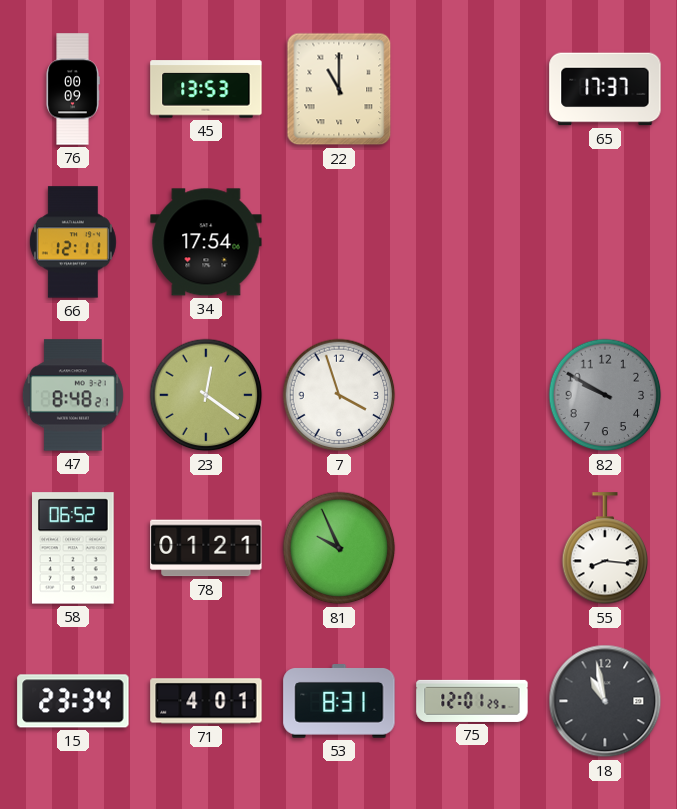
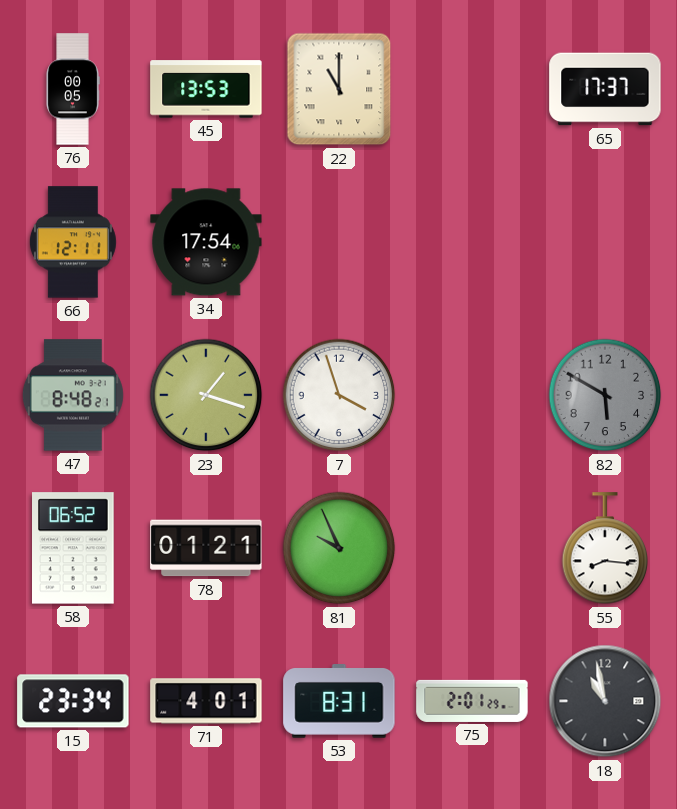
76: 00:09 -> 00:05
23: 12:21 -> 1:18
82: 9:50 -> 5:50
75: 12:01 -> 2:01
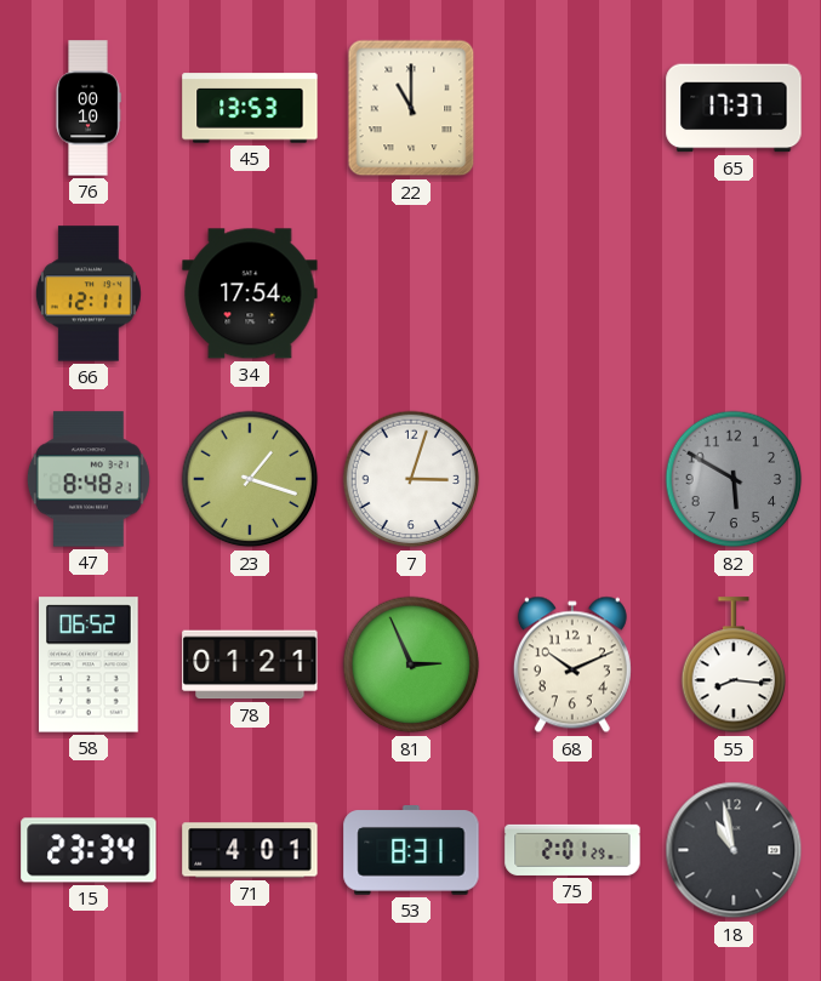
76: 00:05 -> 00:10
7: 3:57 -> 3:03
81: 9:56 -> 2:56
68: none -> 10:11
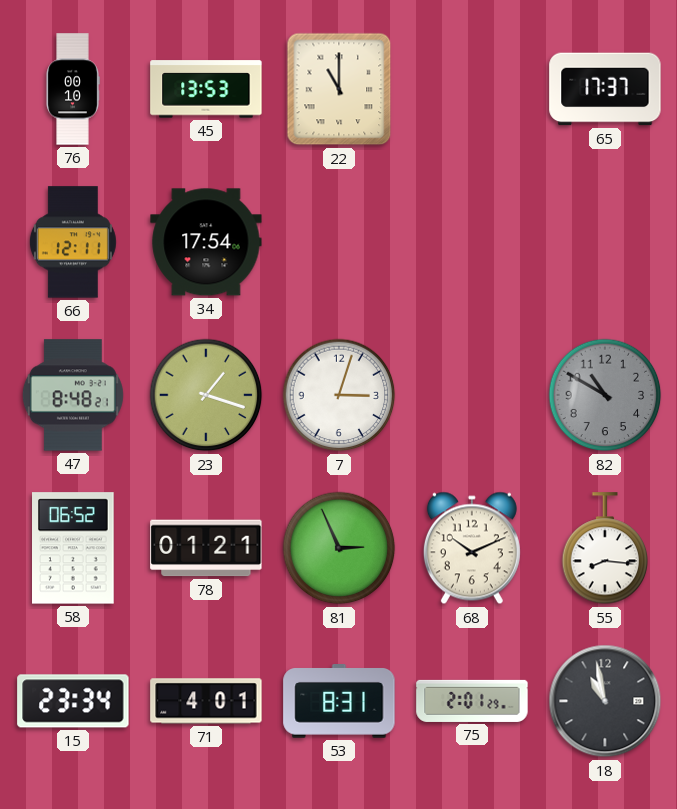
82: 5:50 -> 10:50
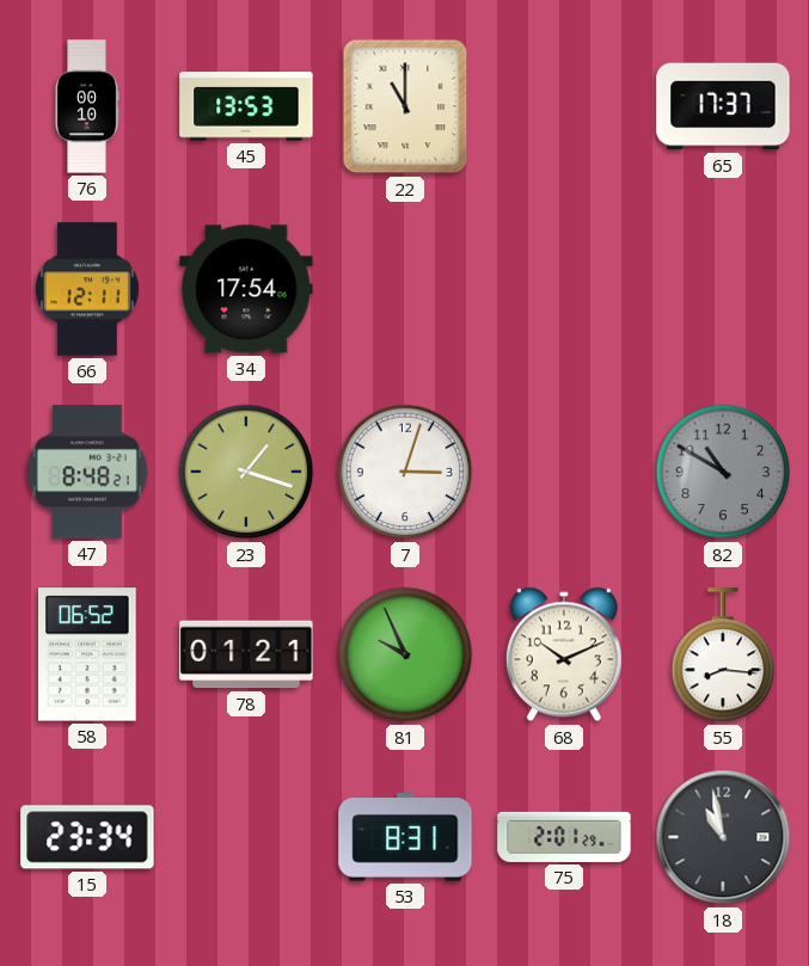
81: 2:56 -> 9:56
71: 4:01 -> none
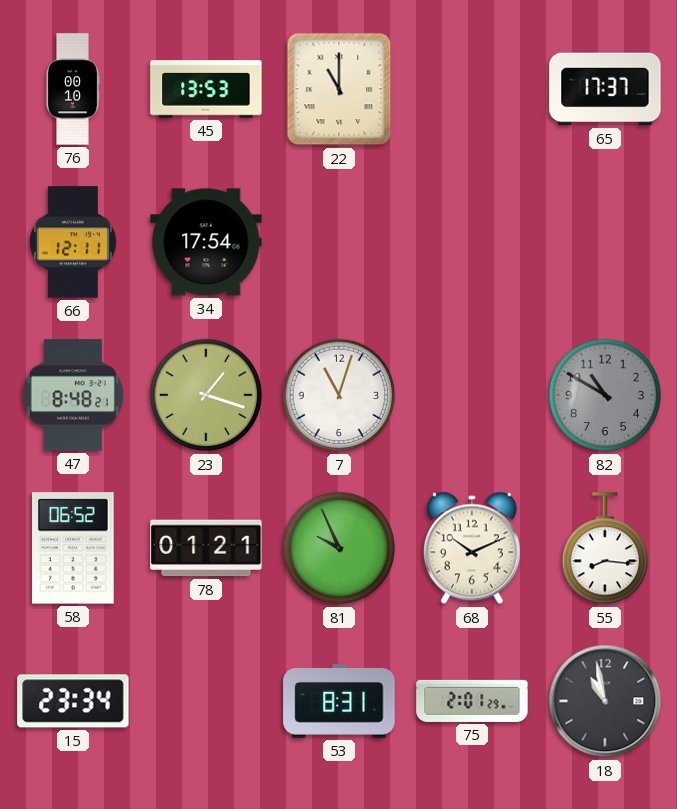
7: 3:03 -> 11:03
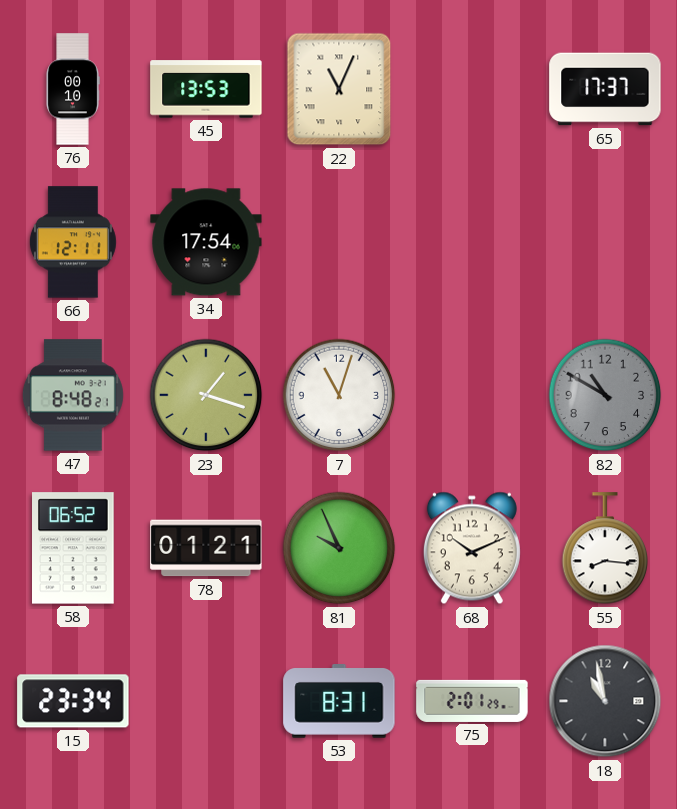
22: 11:00 -> 11:04
